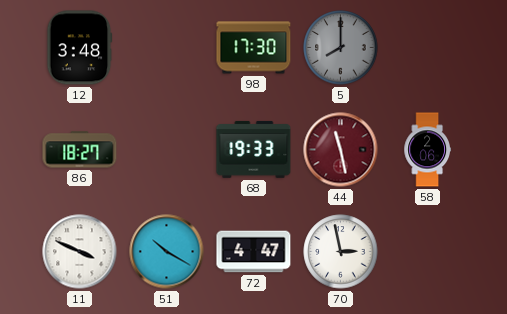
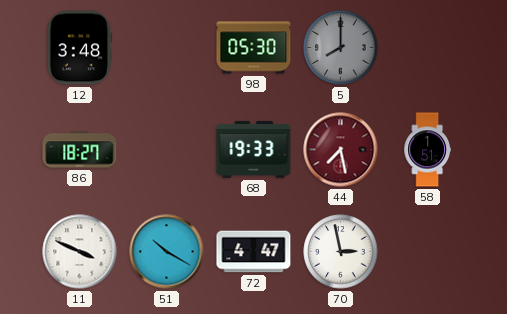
98: 17:30 -> 05:30
44: 11:28 -> 7:28
58: 2:06 -> 1:51
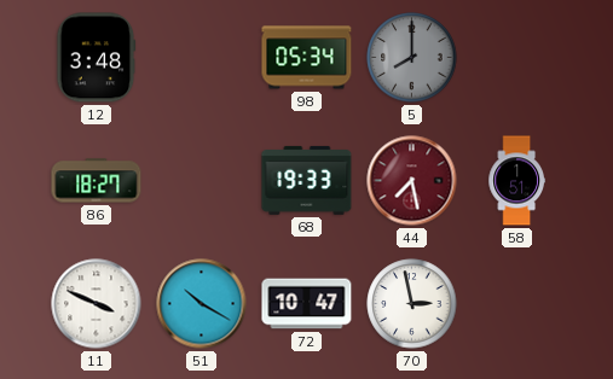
98: 05:30 -> 05:34
72: 4:47 -> 10:47
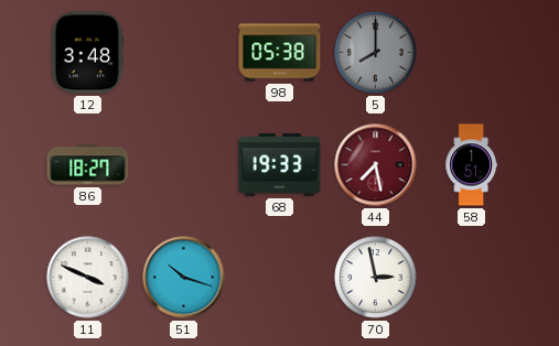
98: 05:34 -> 05:38
51: 10:20 -> 10:18
72: 10:47 -> none
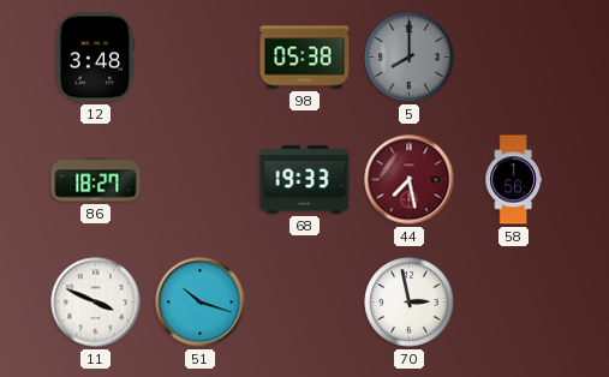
58: 1:51 -> 1:56
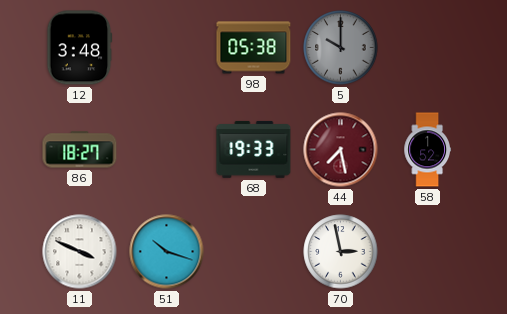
5: 8:00 -> 10:00
58: 1:56 -> 1:52
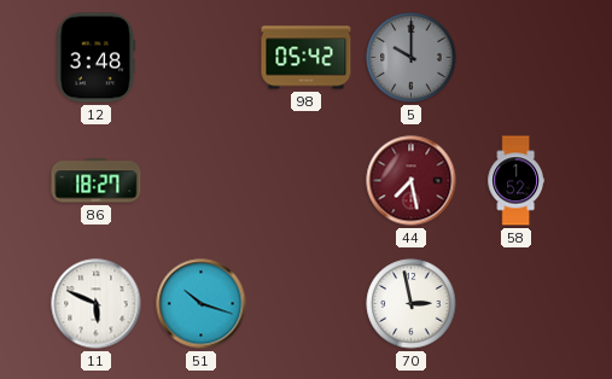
98: 05:38 -> 05:42
68: 19:33 -> none
11: 3:49 -> 5:49
